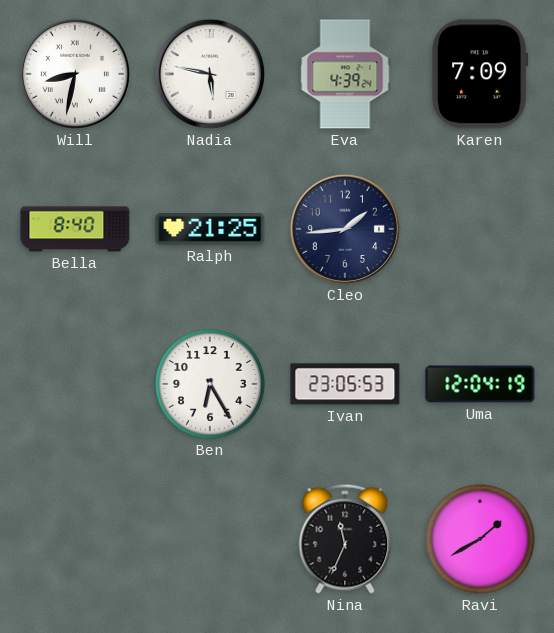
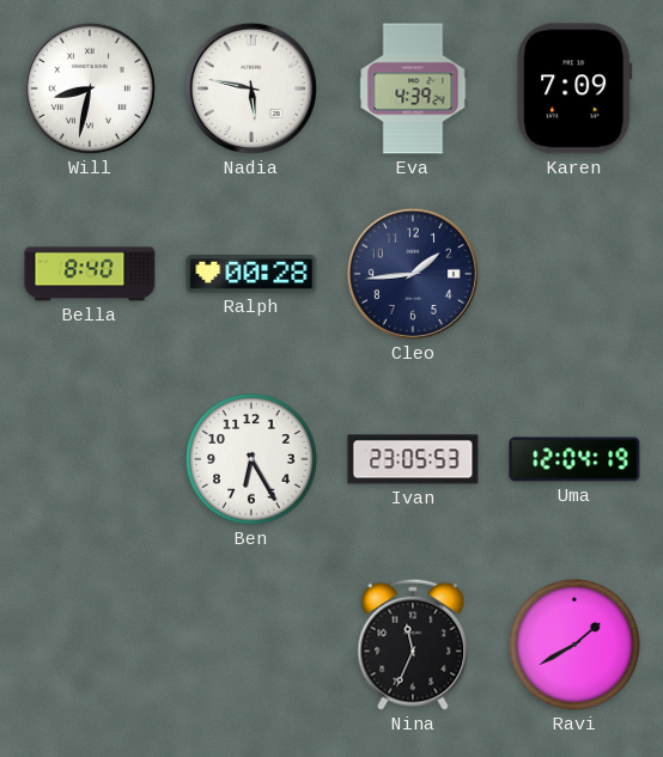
Ralph: 21:25 -> 00:28
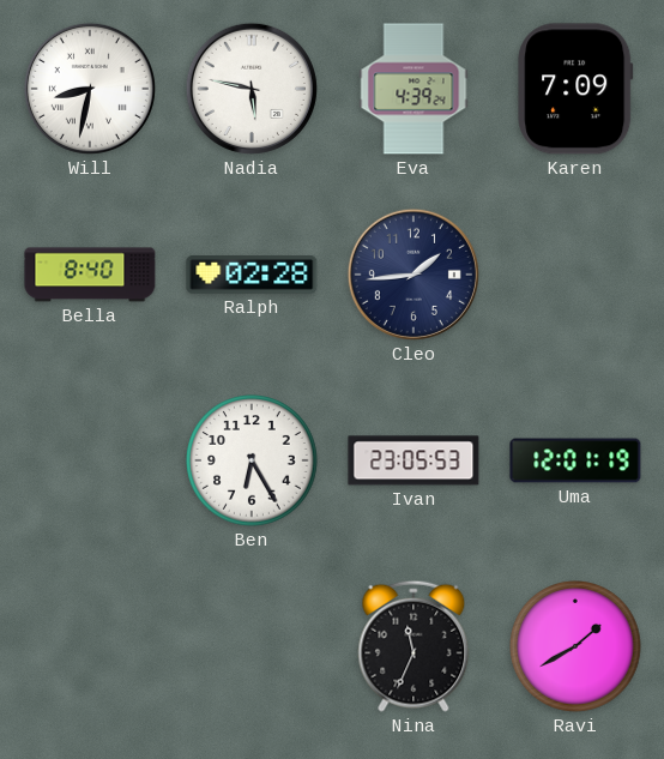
Ralph: 00:28 -> 02:28
Uma: 12:04 -> 12:01
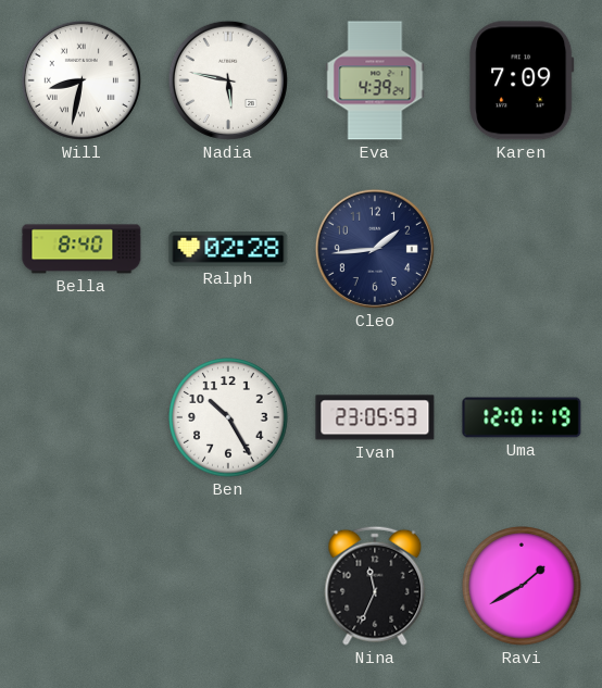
Ben: 6:25 -> 10:25
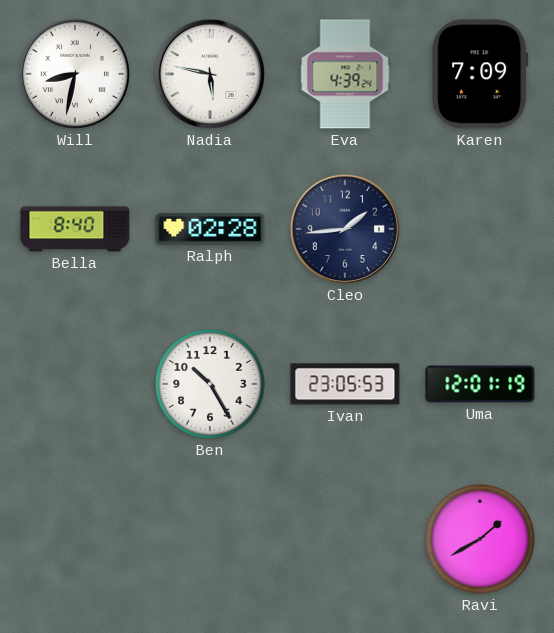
Nina: 11:34 -> none
